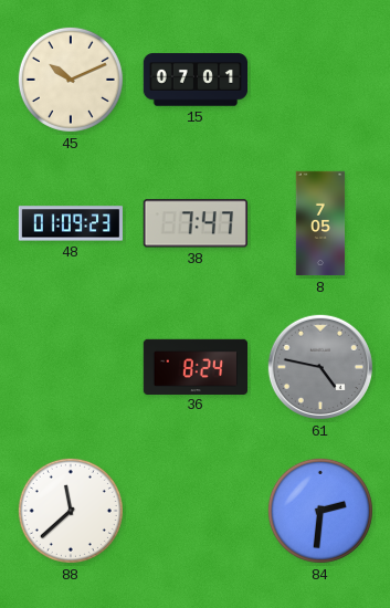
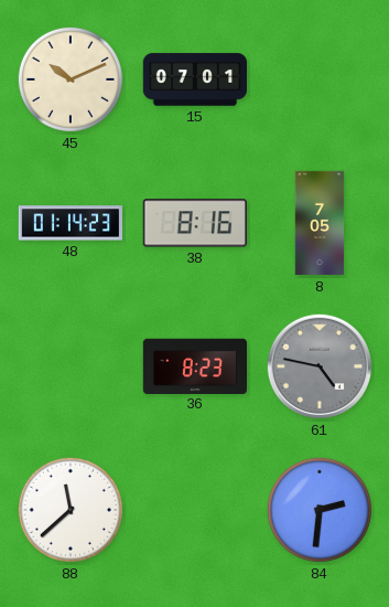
48: 01:09 -> 01:14
38: 7:47 -> 8:16
36: 8:24 -> 8:23
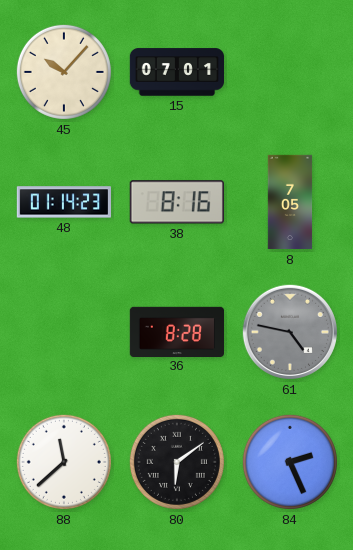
45: 10:11 -> 10:07
36: 8:23 -> 8:28
80: none -> 6:09
84: 2:31 -> 2:26
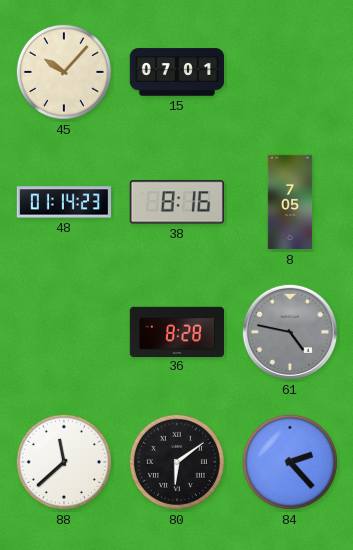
84: 2:26 -> 2:23
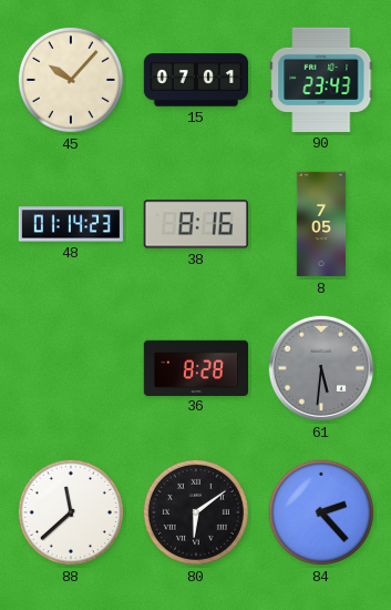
90: none -> 23:43
61: 4:47 -> 5:31
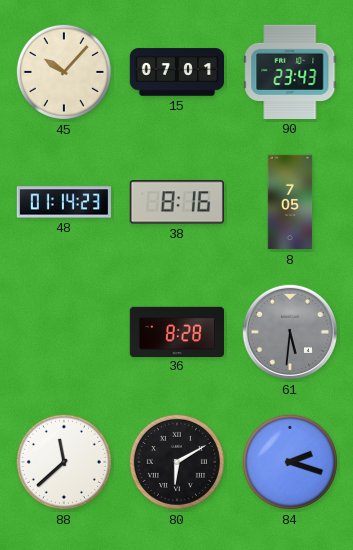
80: 6:09 -> 6:10
84: 2:23 -> 2:18
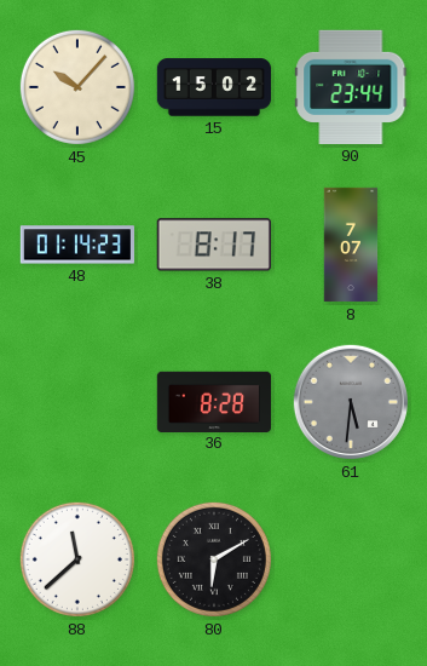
15: 07:01 -> 15:02
90: 23:43 -> 23:44
38: 8:16 -> 8:17
8: 7:05 -> 7:07
84: 2:18 -> none
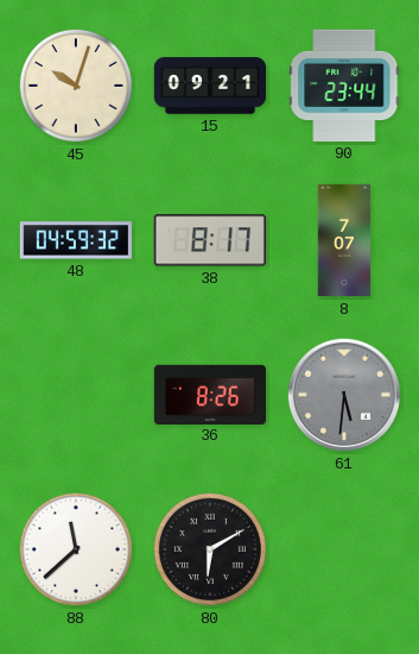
45: 10:07 -> 10:03
15: 15:02 -> 09:21
48: 01:14 -> 04:59
36: 8:28 -> 8:26
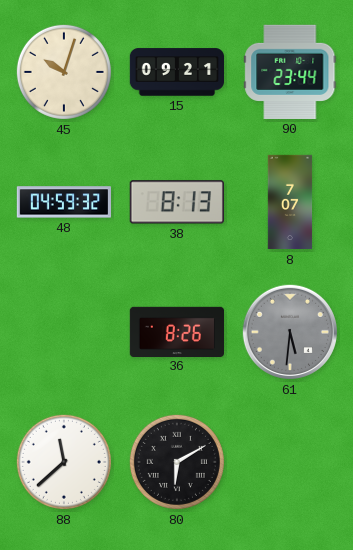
38: 8:17 -> 8:13
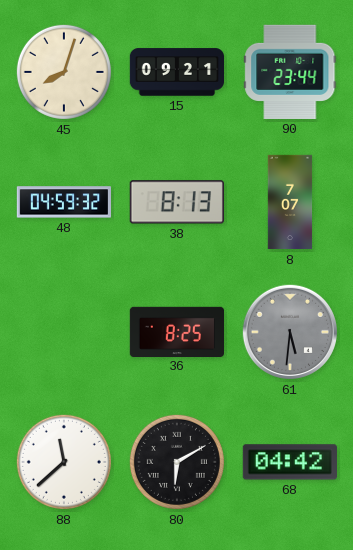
45: 10:03 -> 8:03
36: 8:26 -> 8:25
68: none -> 04:42
